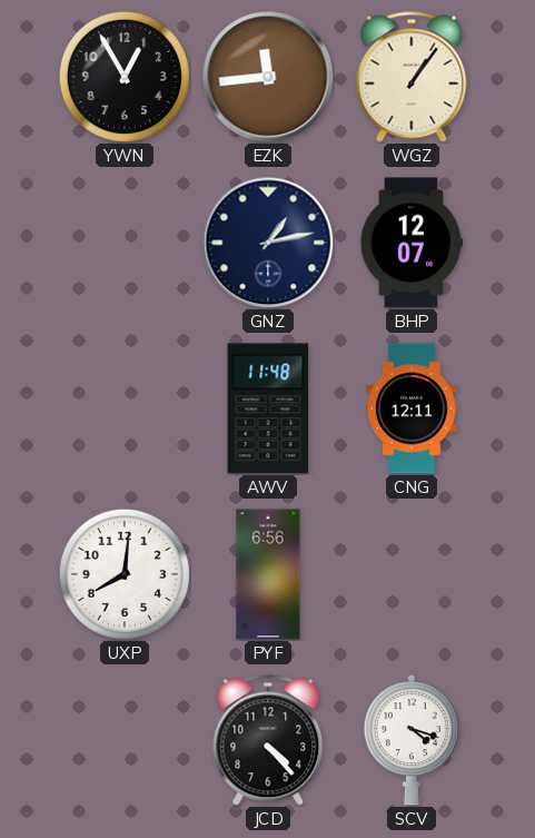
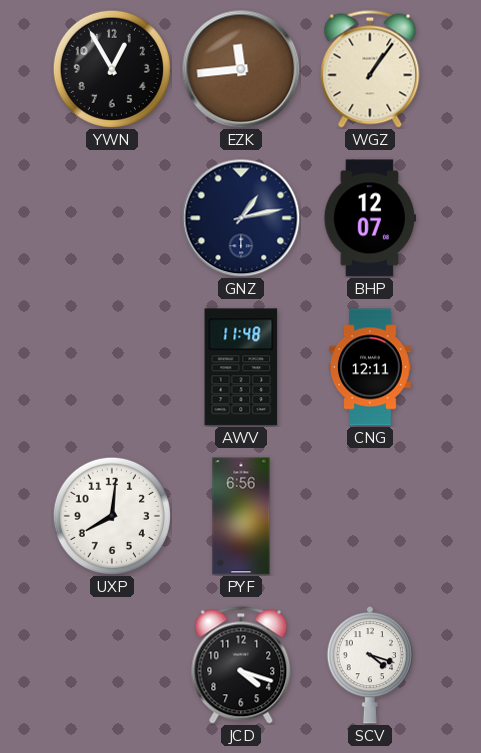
JCD: 4:23 -> 4:18
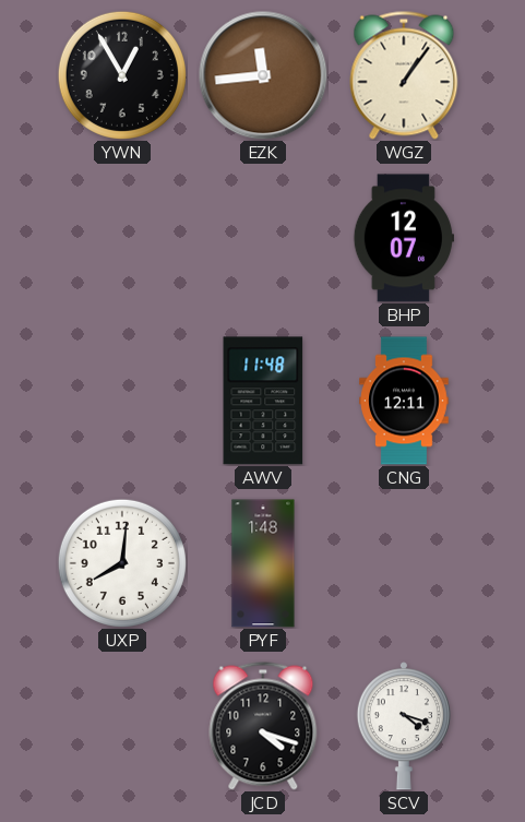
GNZ: 1:13 -> none
PYF: 6:56 -> 1:48
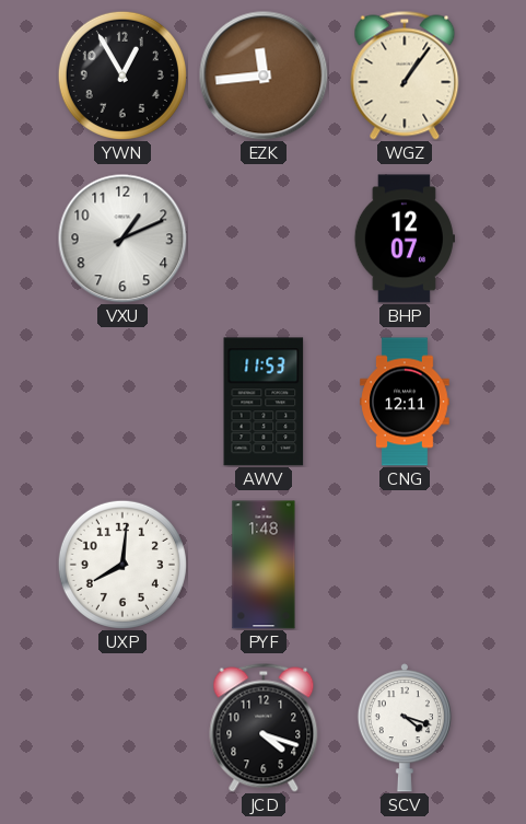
VXU: none -> 1:11
AWV: 11:48 -> 11:53
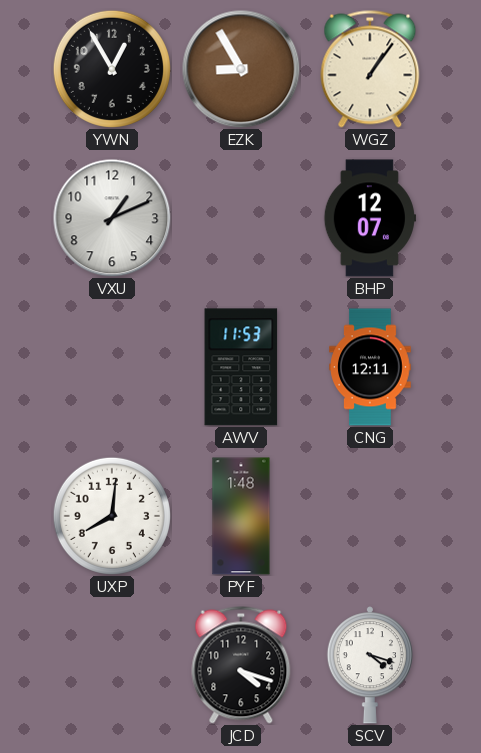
EZK: 11:44 -> 8:55
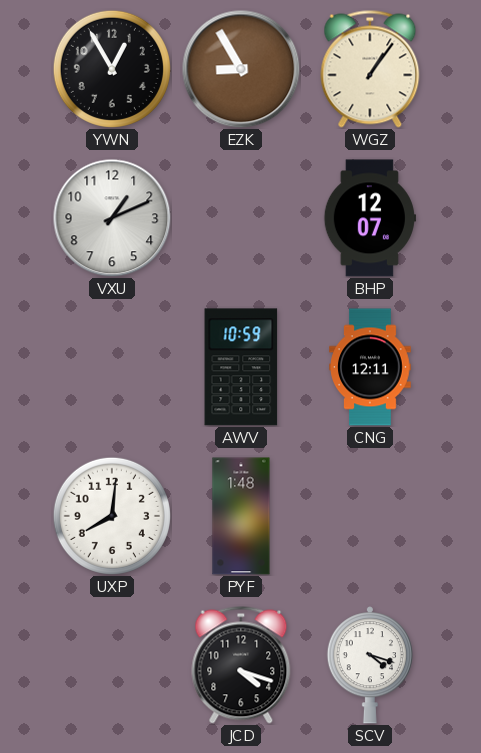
AWV: 11:53 -> 10:59
